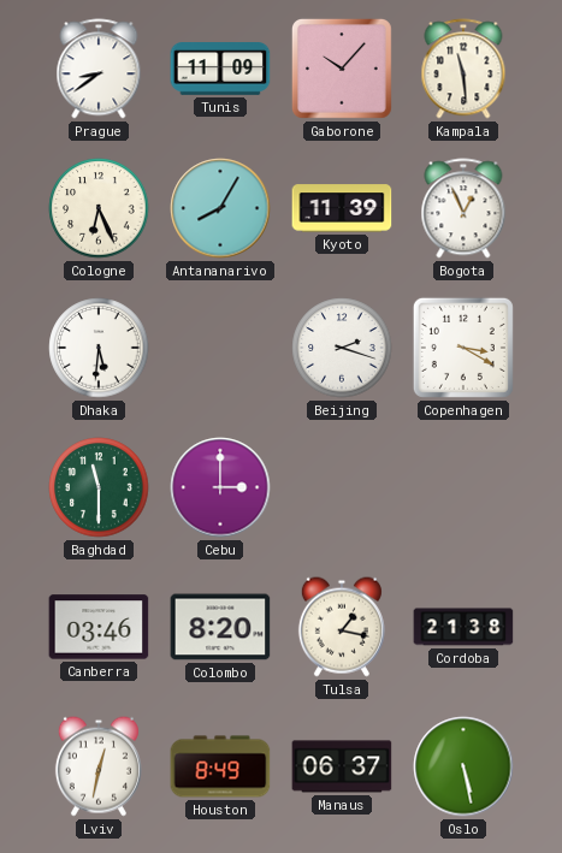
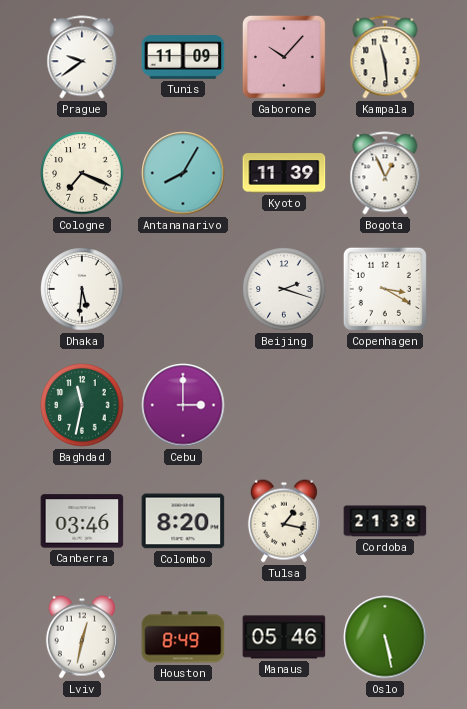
Prague: 8:39 -> 9:39
Cologne: 6:26 -> 7:19
Baghdad: 11:30 -> 11:32
Manaus: 06:37 -> 05:46
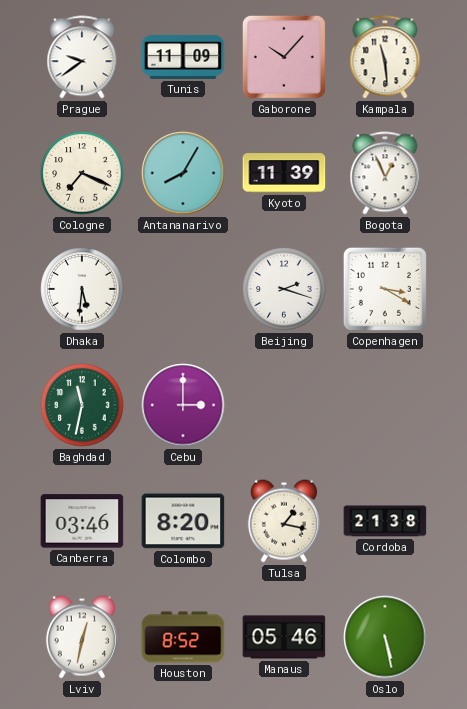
Houston: 8:49 -> 8:52
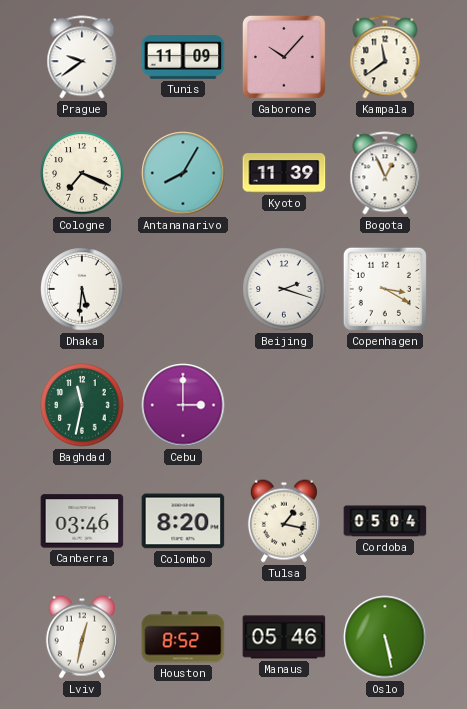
Kampala: 11:29 -> 11:39
Cordoba: 21:38 -> 05:04
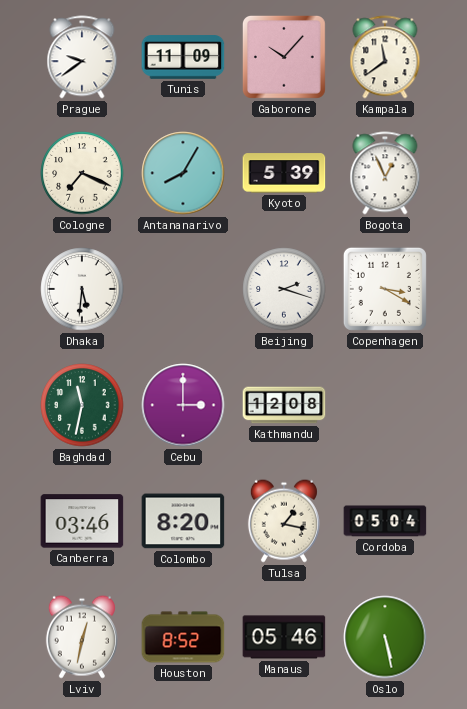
Kyoto: 11:39 -> 5:39
Kathmandu: none -> 12:08
